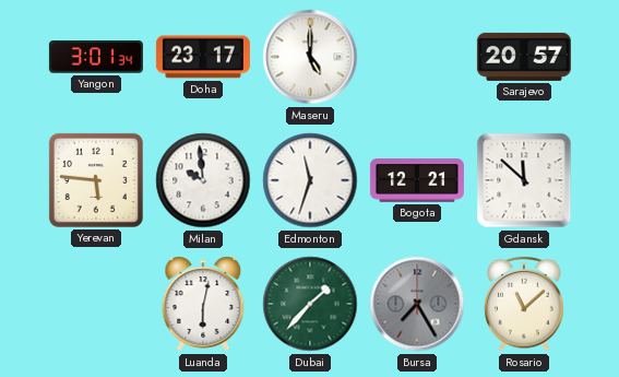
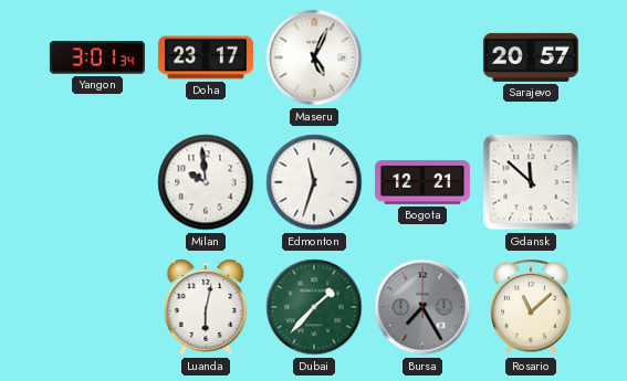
Maseru: 5:00 -> 5:04
Yerevan: 5:46 -> none
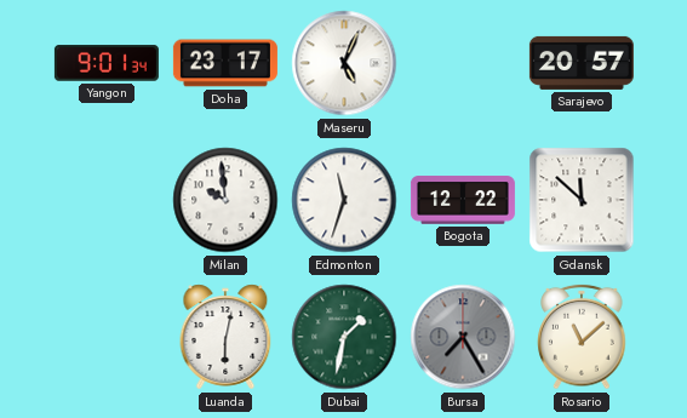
Yangon: 3:01 -> 9:01
Bogota: 12:21 -> 12:22
Dubai: 1:37 -> 1:32
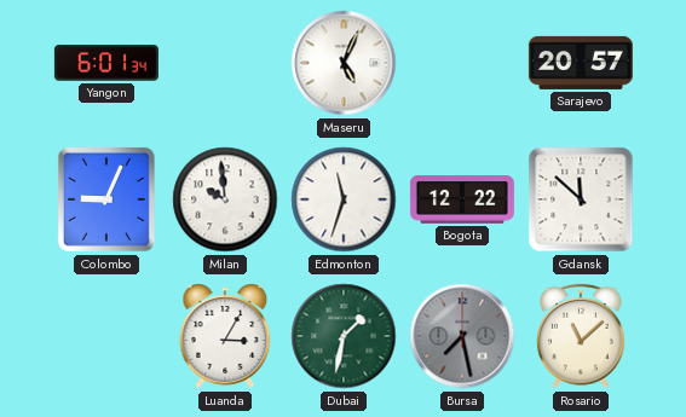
Yangon: 9:01 -> 6:01
Doha: 23:17 -> none
Colombo: none -> 9:04
Luanda: 6:02 -> 3:05
Bursa: 7:25 -> 7:28
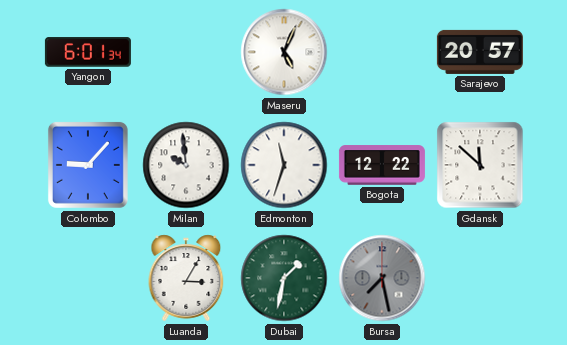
Colombo: 9:04 -> 9:07
Rosario: 11:08 -> none
